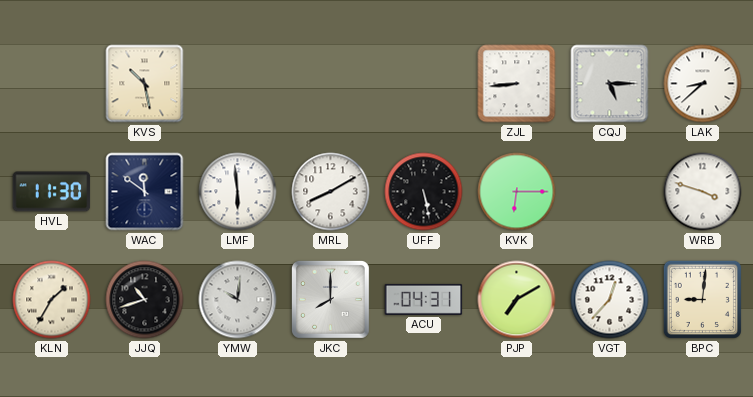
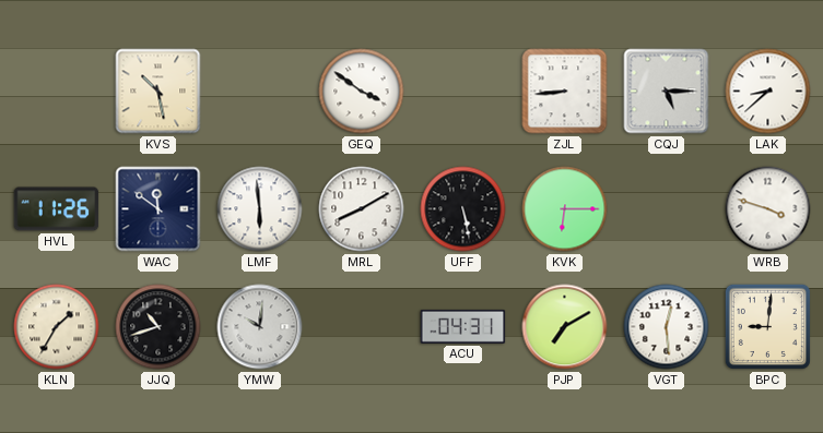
GEQ: none -> 3:51
HVL: 11:30 -> 11:26
JKC: 8:00 -> none
VGT: 12:37 -> 12:29
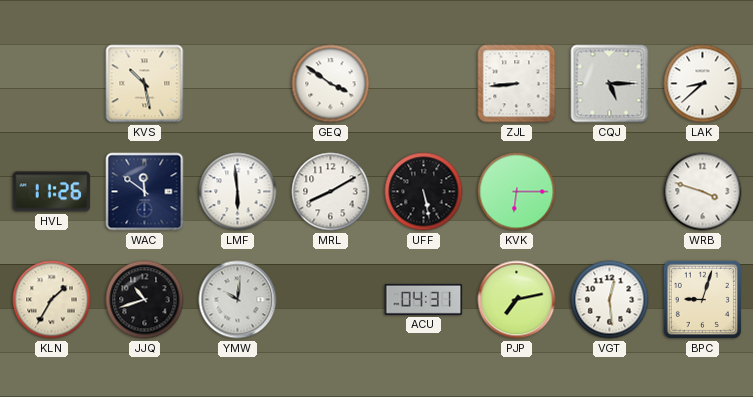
PJP: 7:10 -> 7:13
BPC: 9:01 -> 9:03
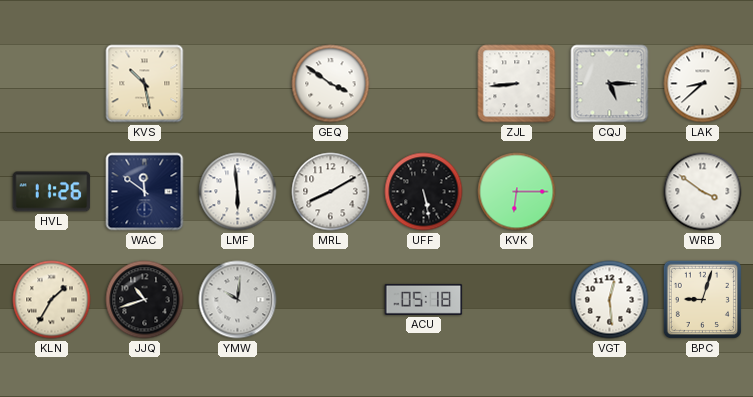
WRB: 3:48 -> 3:51
ACU: 04:31 -> 05:18
PJP: 7:13 -> none
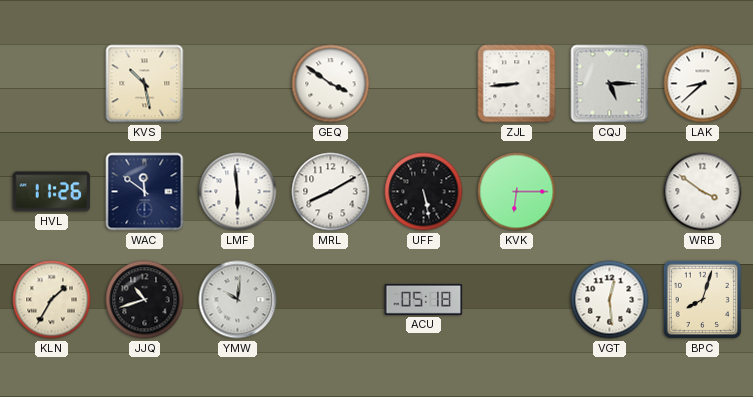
BPC: 9:03 -> 8:03
